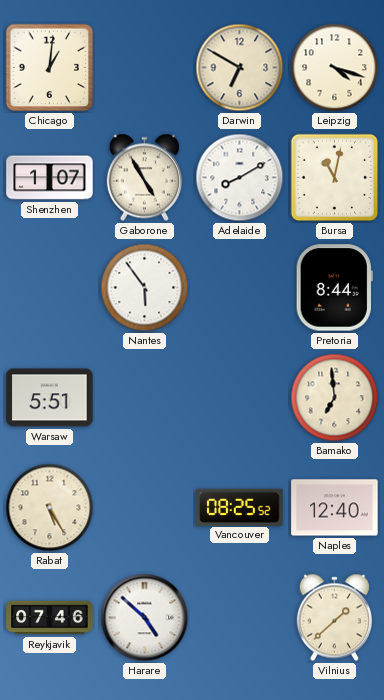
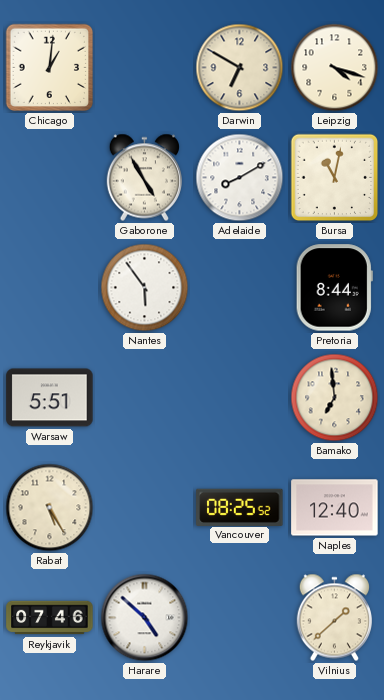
Shenzhen: 1:07 -> none
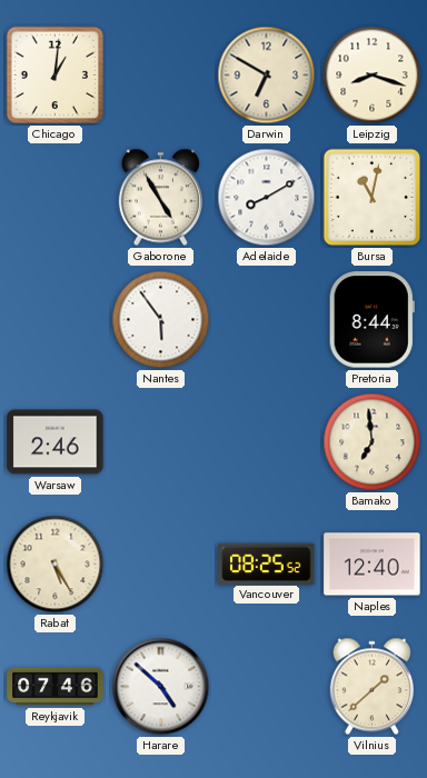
Leipzig: 4:18 -> 8:18
Warsaw: 5:51 -> 2:46
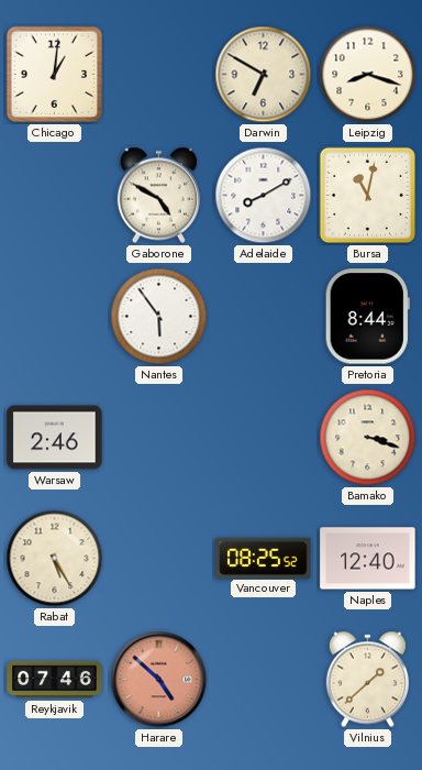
Gaborone: 4:55 -> 4:50
Bamako: 6:59 -> 3:18
Harare dial: white -> salmon
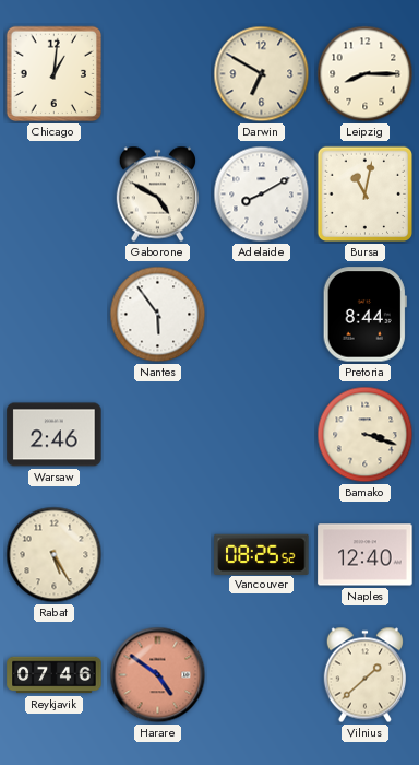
Leipzig: 8:18 -> 8:15
Harare: 4:52 -> 4:51
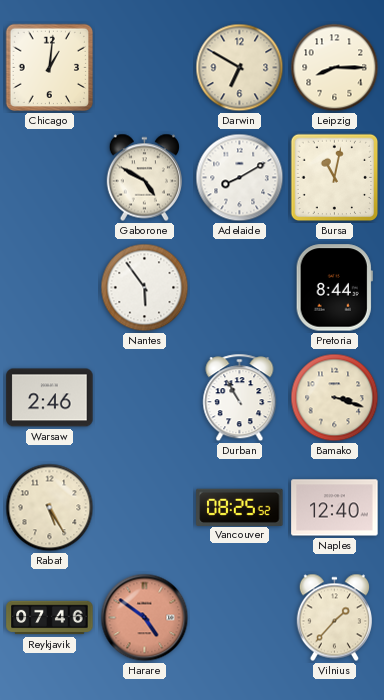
Durban: none -> 10:55
Vilnius: 1:38 -> 1:37
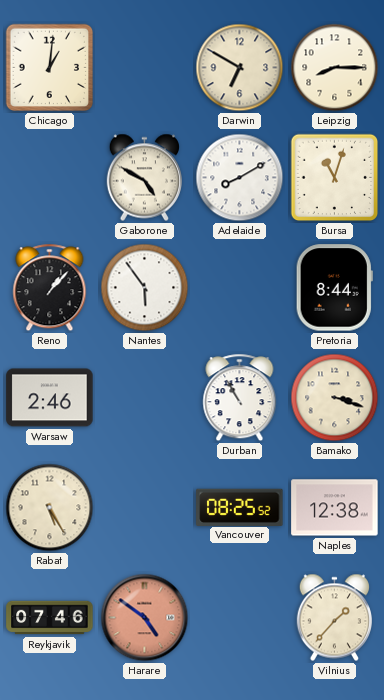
Bursa: 11:02 -> 11:03
Reno: none -> 1:07
Naples: 12:40 -> 12:38
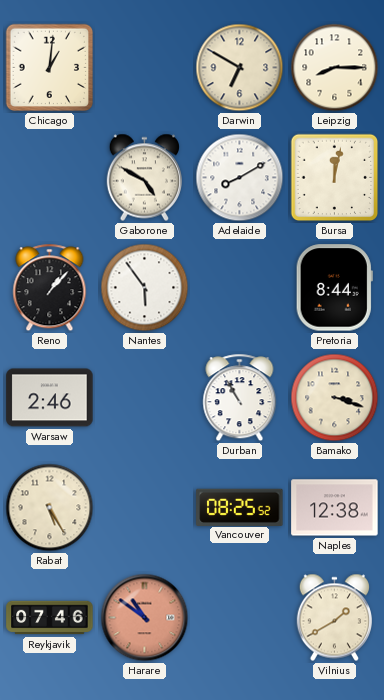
Bursa: 11:03 -> 12:02
Harare: 4:51 -> 10:51
Vilnius: 1:37 -> 1:40
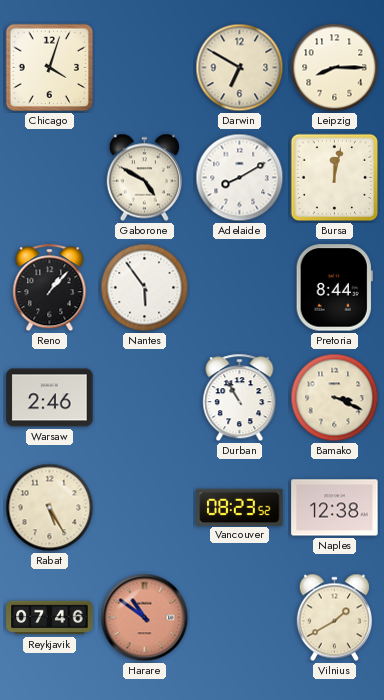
Chicago: 1:01 -> 4:03
Bamako: 3:18 -> 3:19
Vancouver: 08:25 -> 08:23
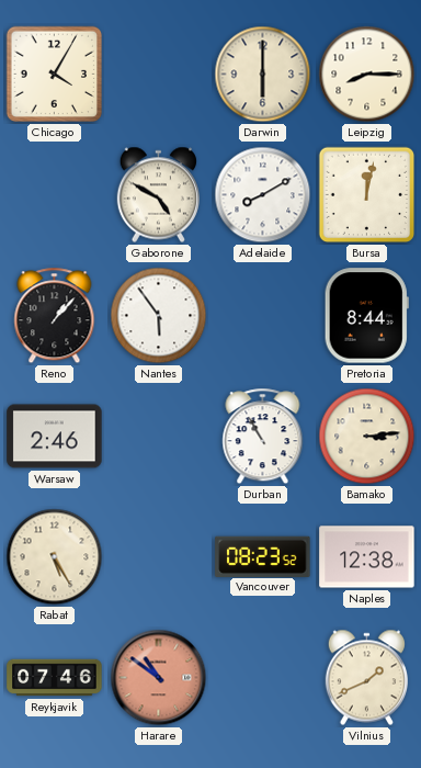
Chicago: 4:03 -> 4:05
Darwin: 6:50 -> 6:00
Bamako: 3:19 -> 3:14
Vilnius: 1:40 -> 1:41
